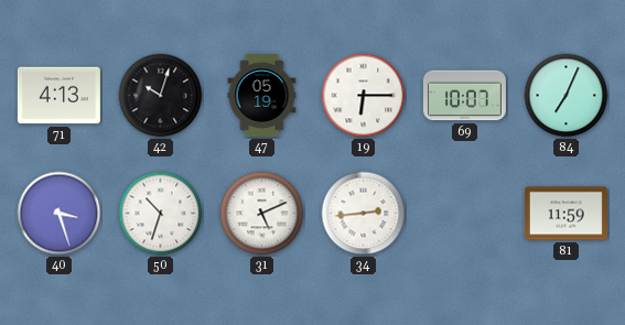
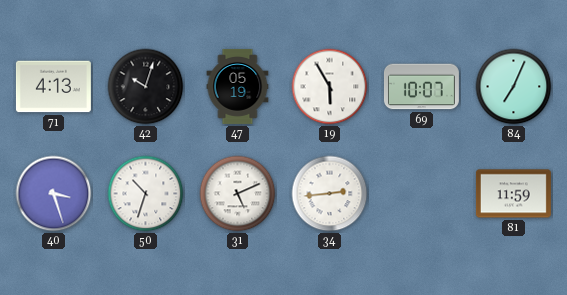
19: 6:15 -> 5:55
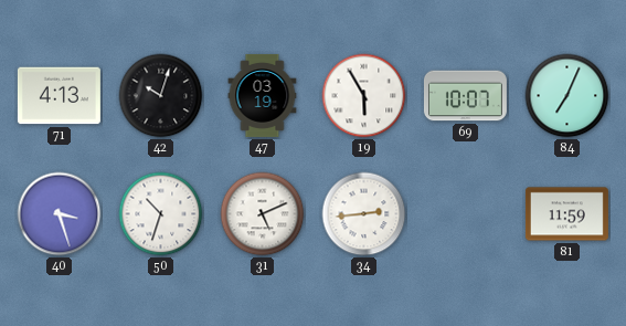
47: 05:19 -> 03:19
